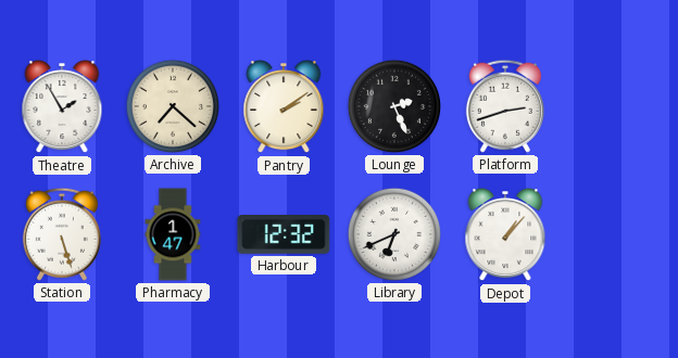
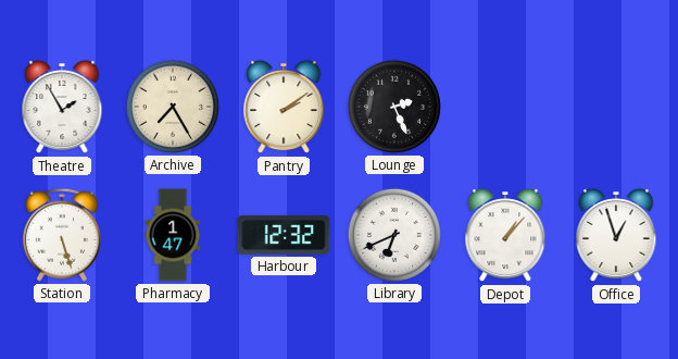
Archive: 7:22 -> 7:25
Platform: 2:42 -> none
Office: none -> 12:57
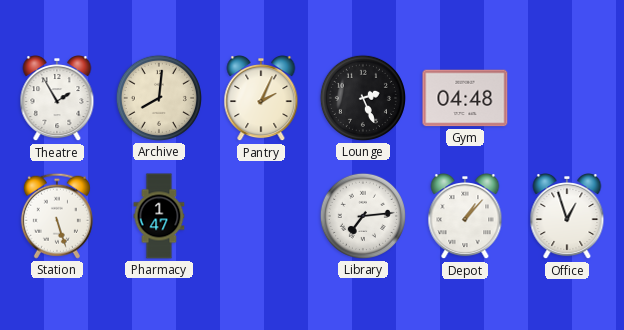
Archive: 7:25 -> 8:01
Pantry: 2:09 -> 2:04
Gym: none -> 04:48
Harbour: 12:32 -> none
Library: 6:41 -> 7:14
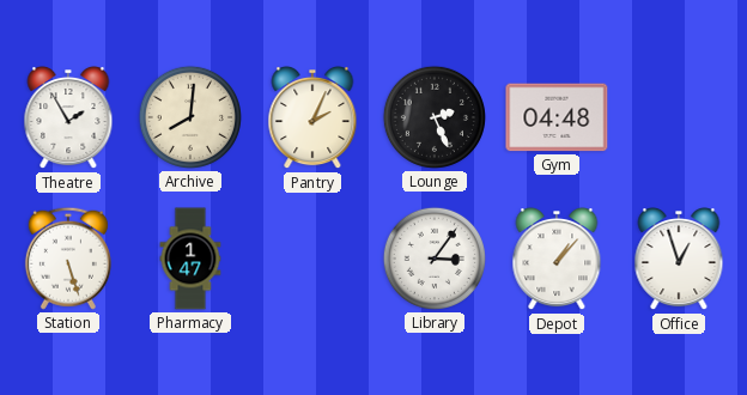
Library: 7:14 -> 3:06
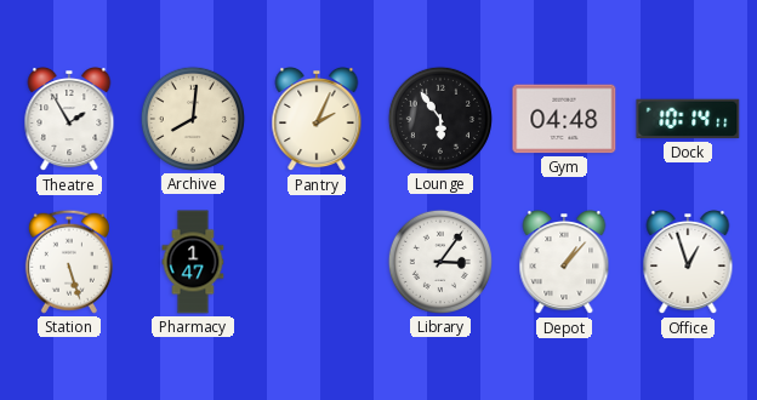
Lounge: 2:26 -> 5:54
Dock: none -> 10:14
